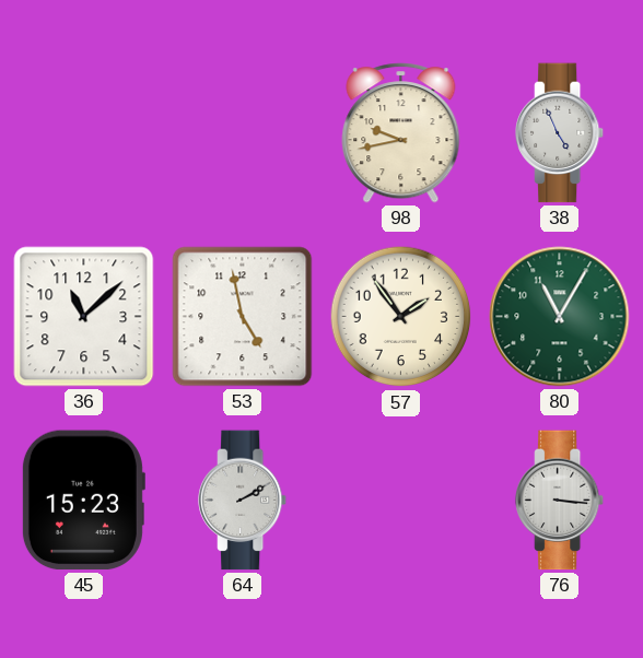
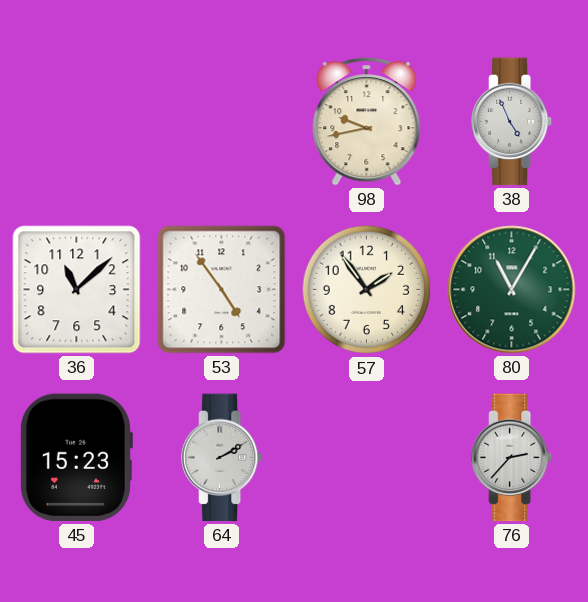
53: 4:58 -> 4:54
76: 3:16 -> 2:37
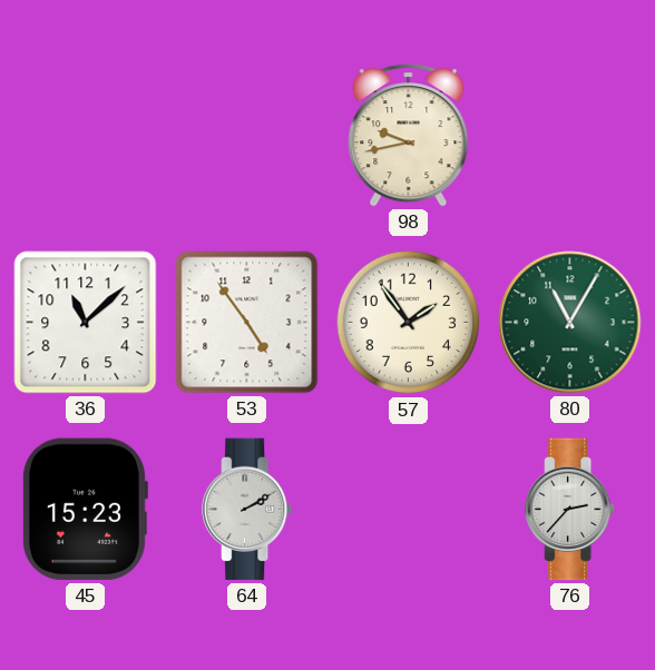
38: 4:56 -> none
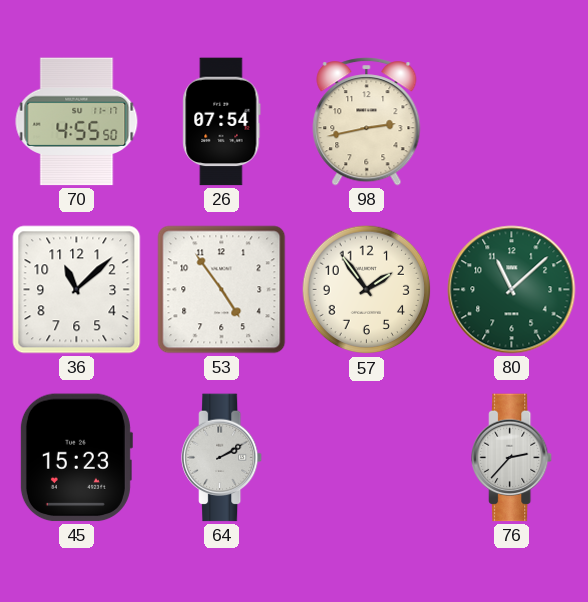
70: none -> 4:55
26: none -> 07:54
98: 9:43 -> 2:43
80: 11:05 -> 11:08
